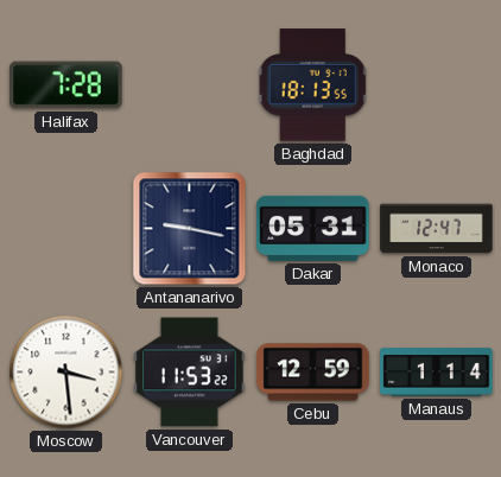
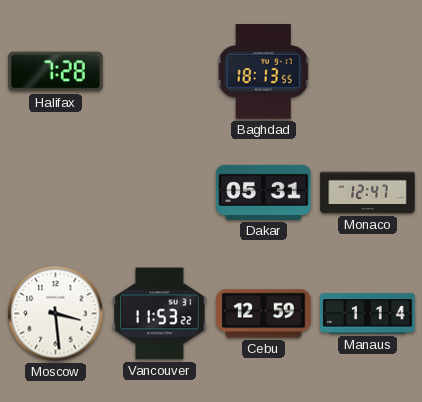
Antananarivo: 9:17 -> none
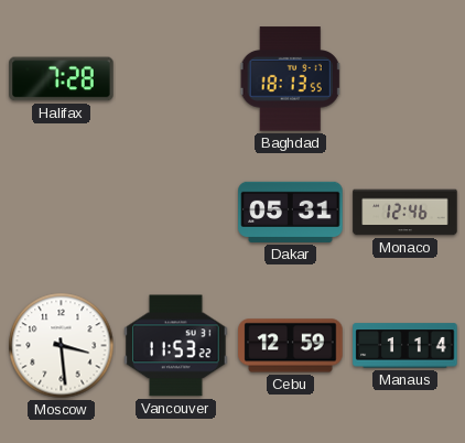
Monaco: 12:47 -> 12:46
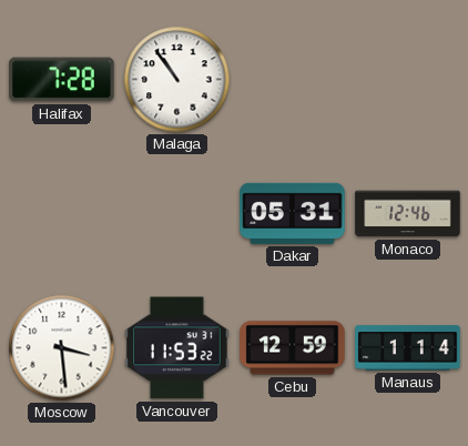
Malaga: none -> 10:54
Baghdad: 18:13 -> none
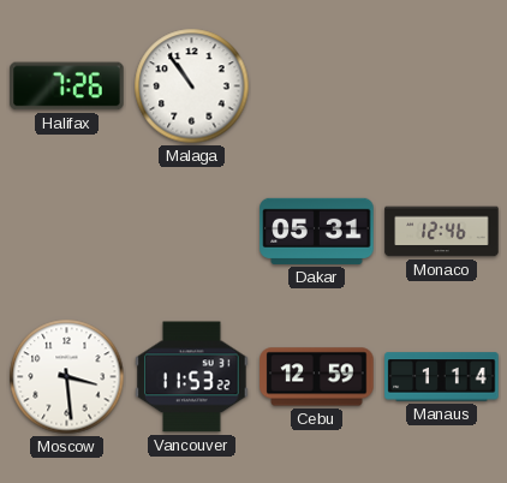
Halifax: 7:28 -> 7:26
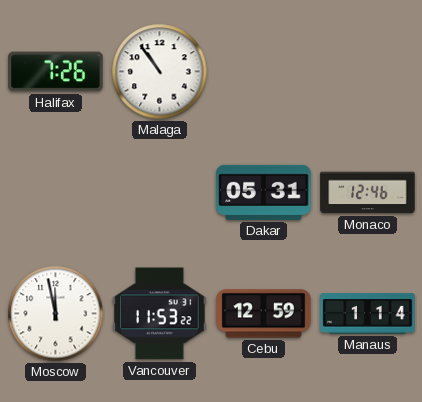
Moscow: 3:29 -> 11:58
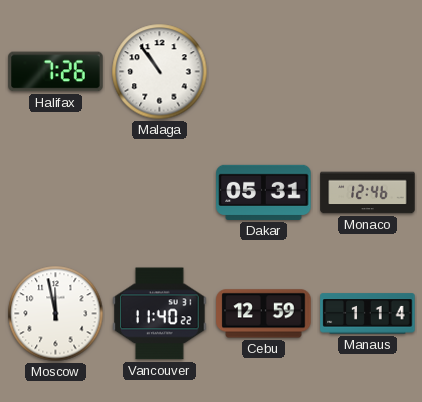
Vancouver: 11:53 -> 11:40
